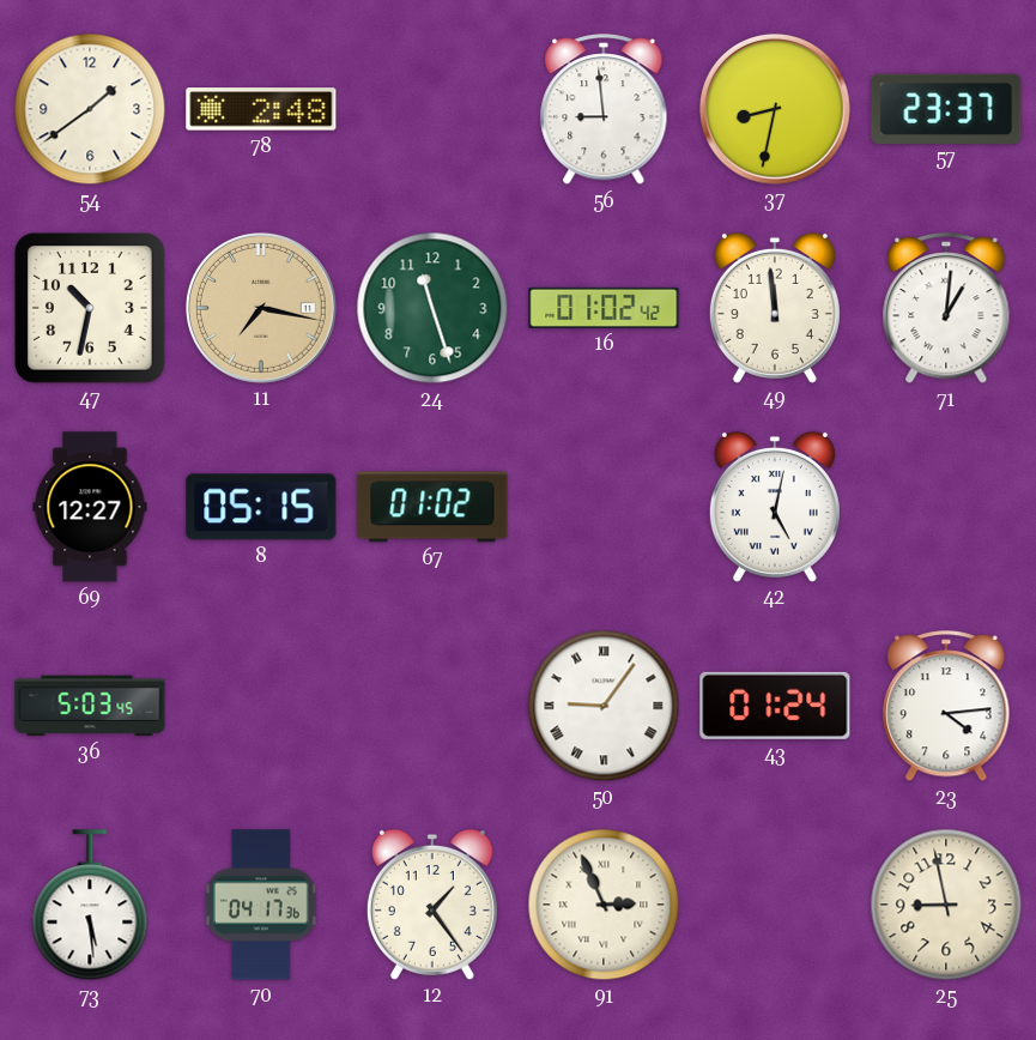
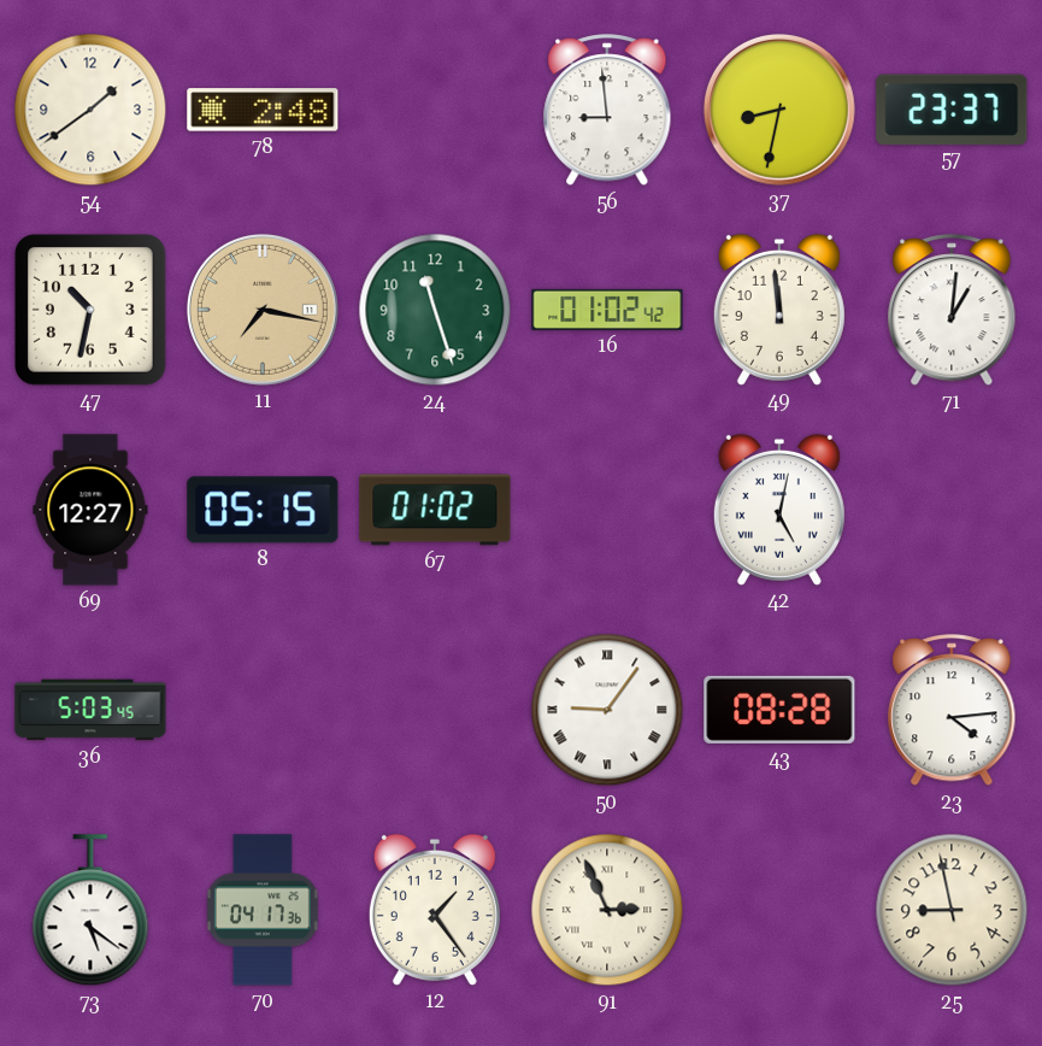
43: 01:24 -> 08:28
73: 5:29 -> 5:21
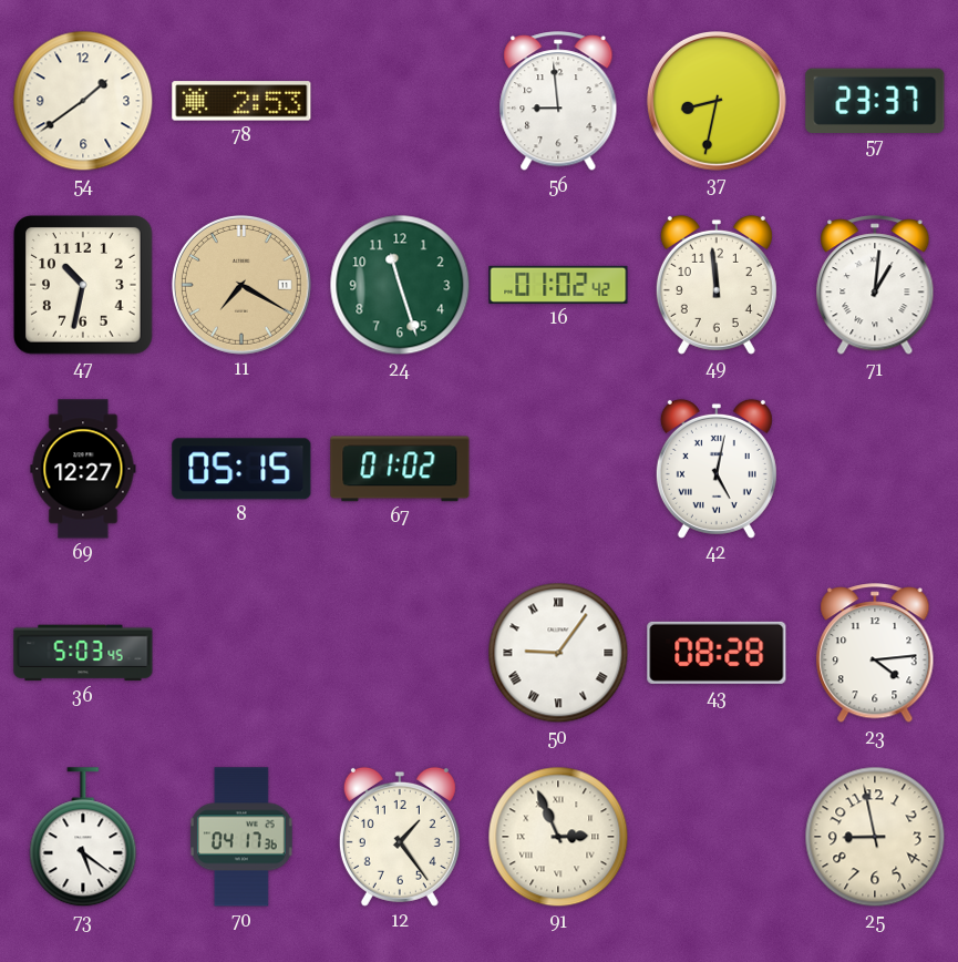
78: 2:48 -> 2:53
11: 7:17 -> 7:20
